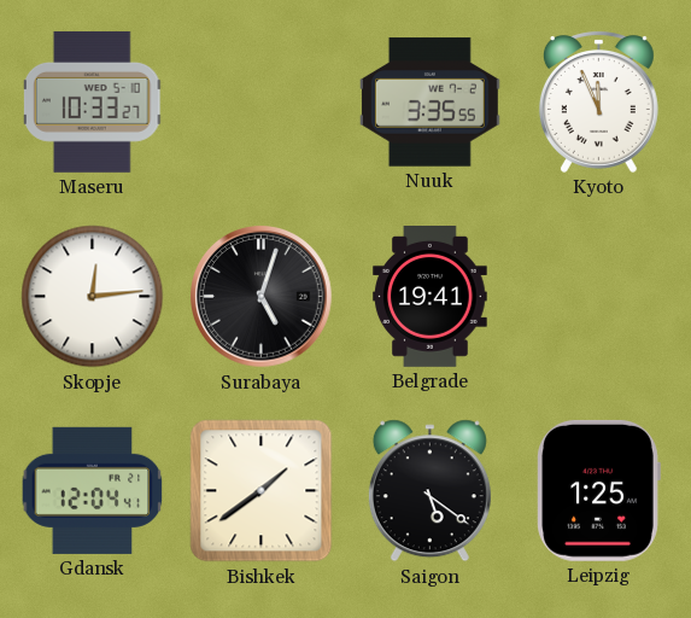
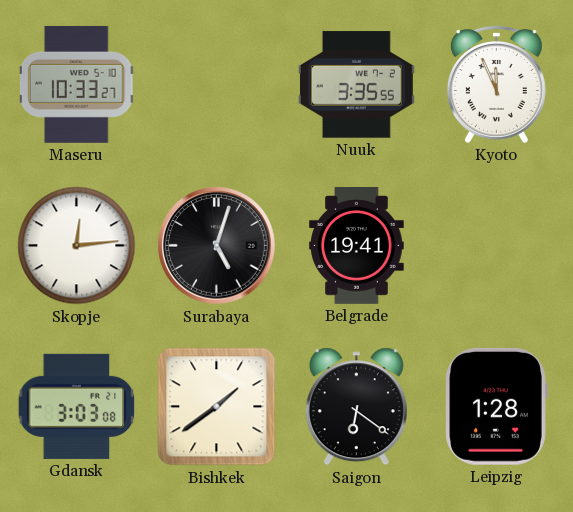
Gdansk: 12:04 -> 3:03
Saigon: 5:21 -> 6:21
Leipzig: 1:25 -> 1:28
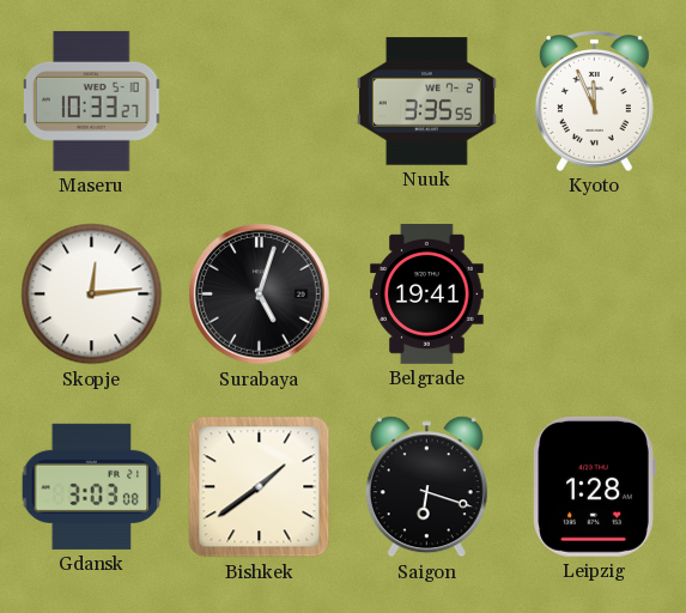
Saigon: 6:21 -> 6:18
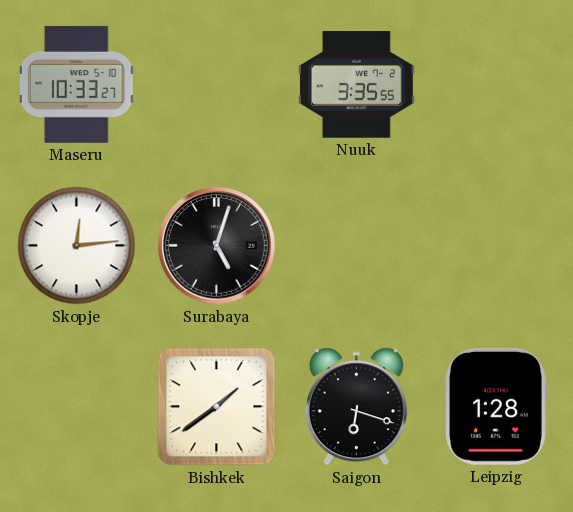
Kyoto: 11:56 -> none
Belgrade: 19:41 -> none
Gdansk: 3:03 -> none
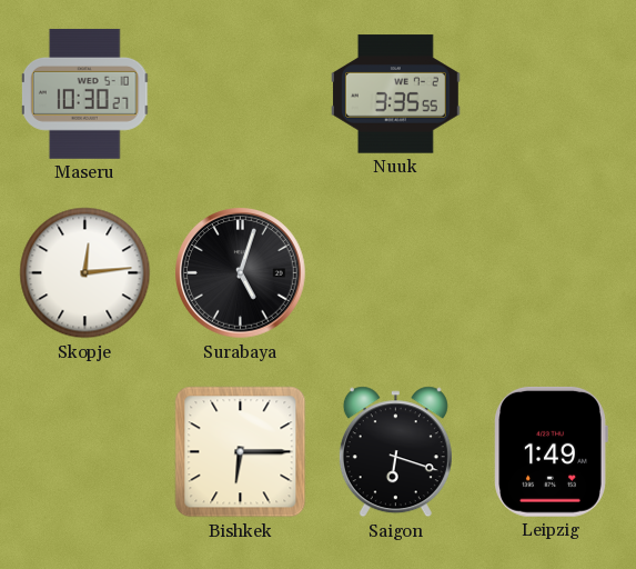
Maseru: 10:33 -> 10:30
Bishkek: 1:39 -> 6:15
Leipzig: 1:28 -> 1:49
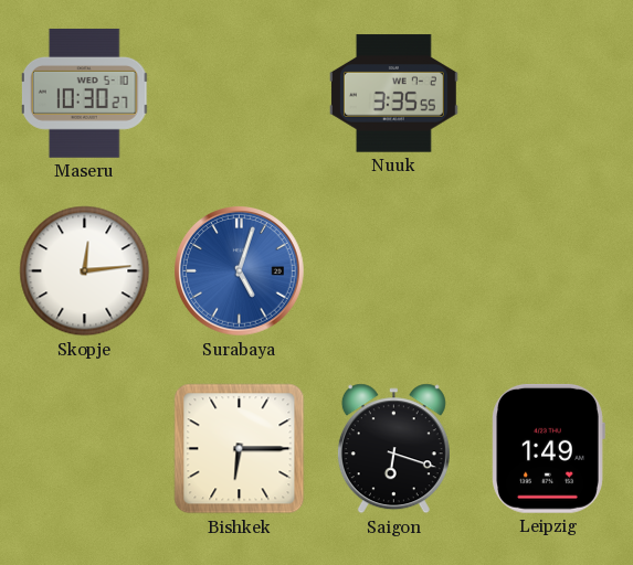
Surabaya dial: black -> blue
